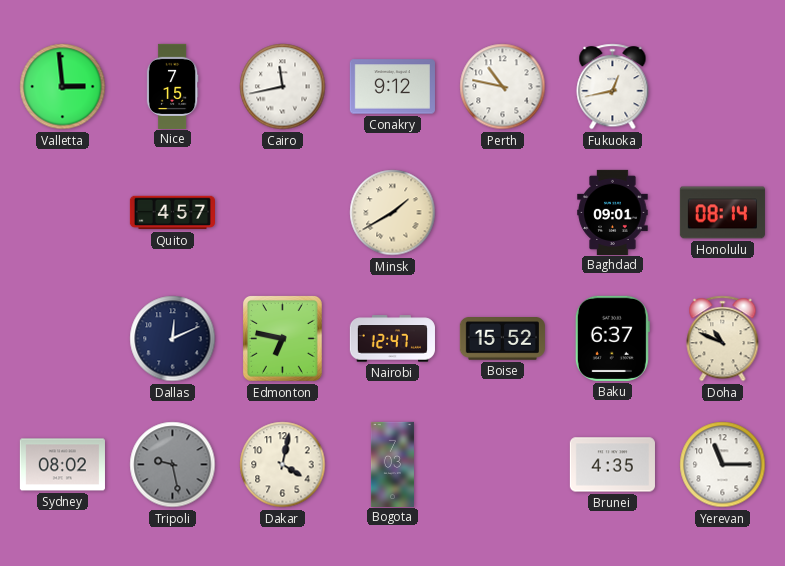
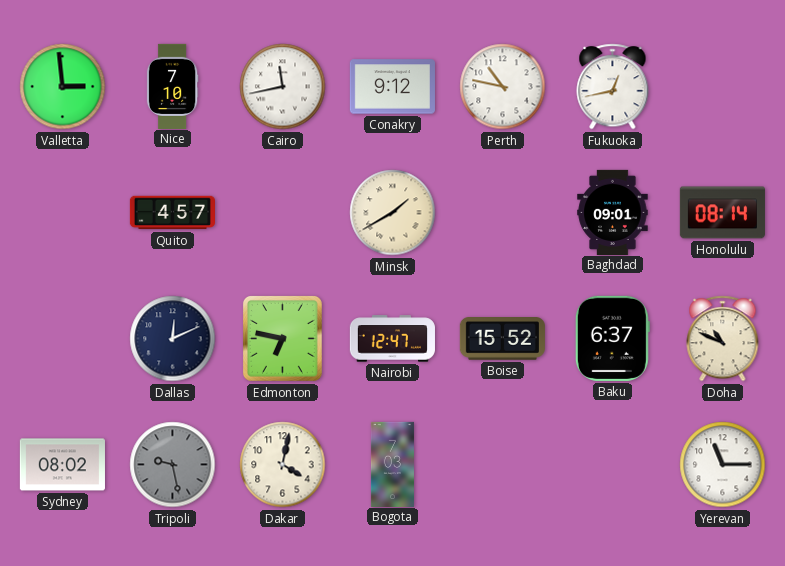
Nice: 7:15 -> 7:10
Brunei: 4:35 -> none
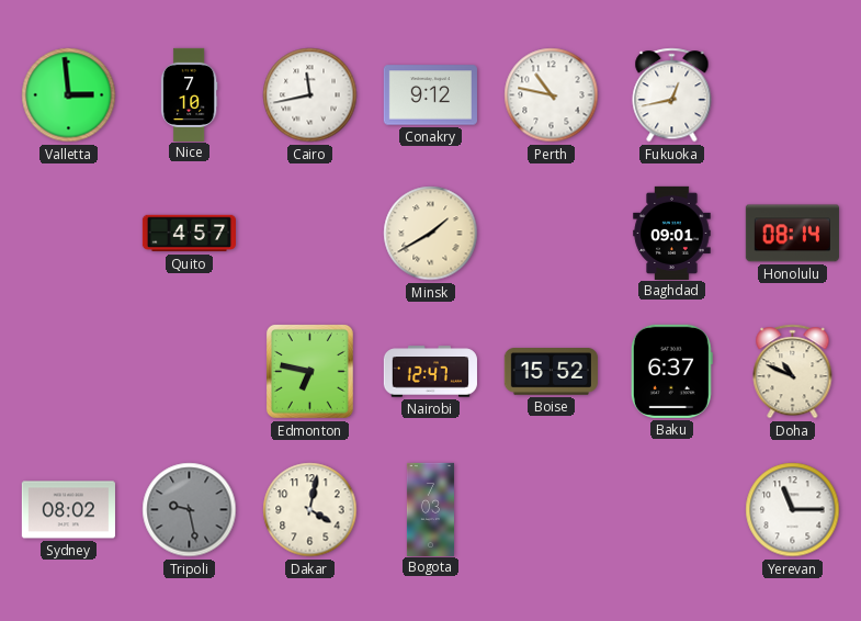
Dallas: 12:11 -> none
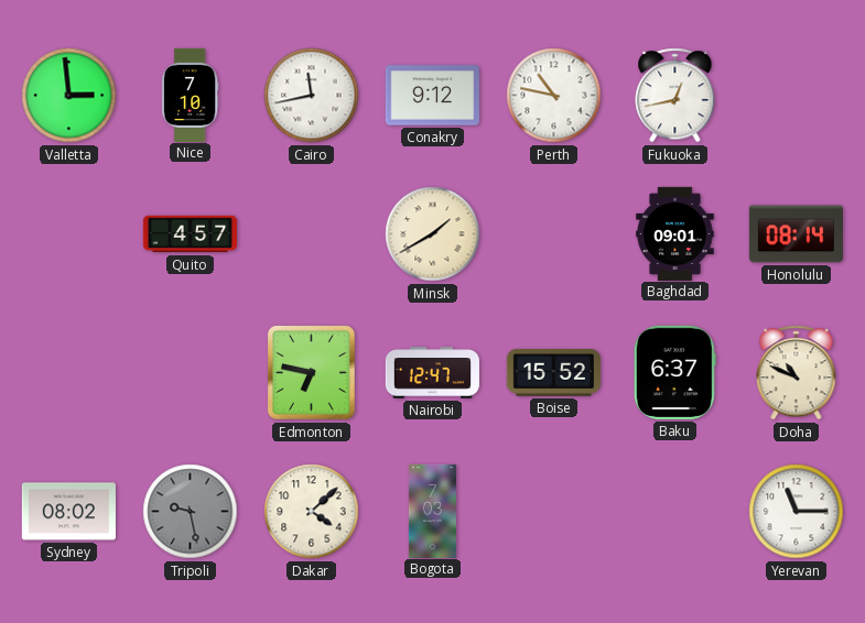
Dakar: 4:02 -> 4:08
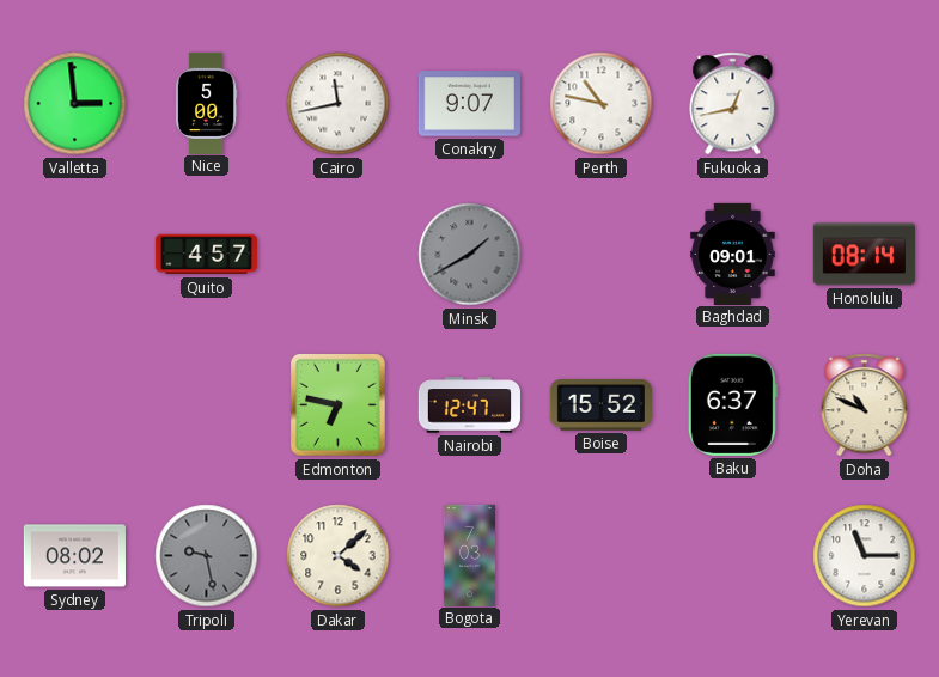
Nice: 7:10 -> 5:00
Conakry: 9:12 -> 9:07
Minsk dial: cream -> grey
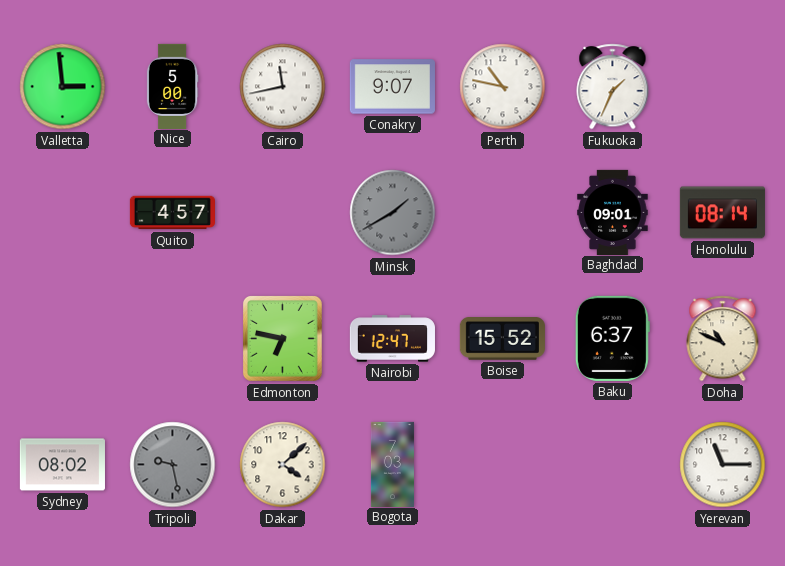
Fukuoka: 12:43 -> 1:34
